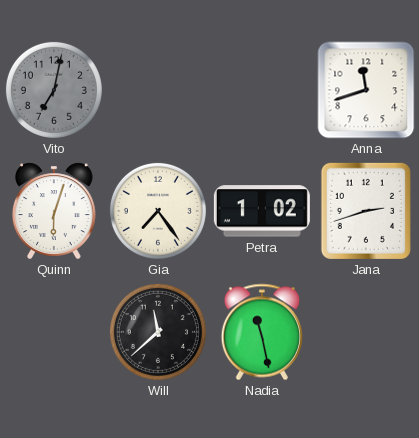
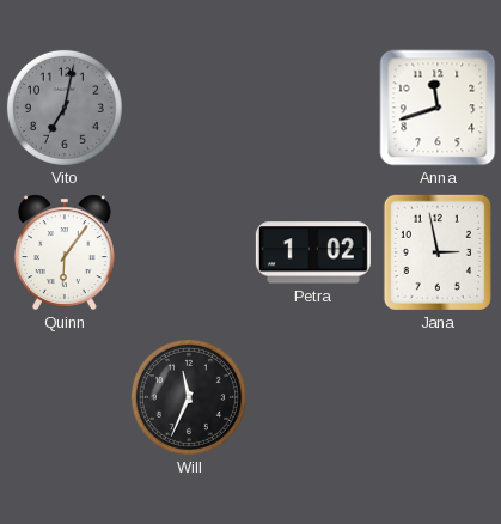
Quinn: 6:03 -> 6:06
Gia: 7:24 -> none
Jana: 2:42 -> 2:58
Will: 11:38 -> 11:34
Nadia: 11:28 -> none
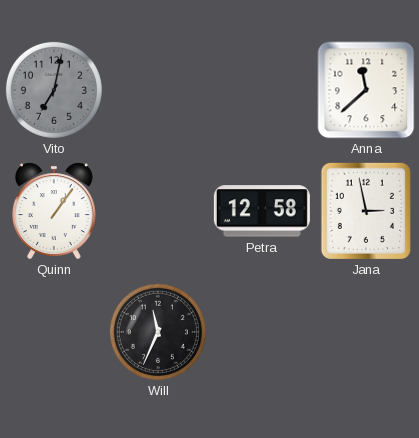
Anna: 11:42 -> 11:38
Quinn: 6:06 -> 1:06
Petra: 1:02 -> 12:58
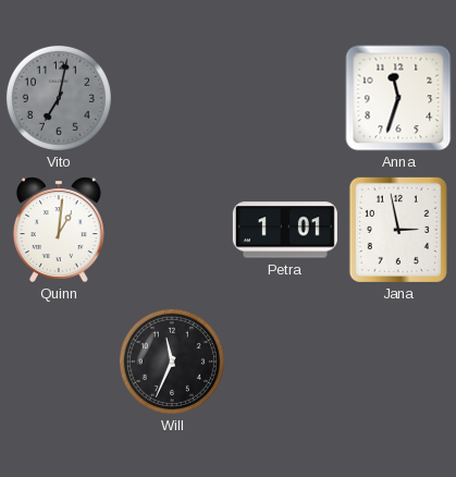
Anna: 11:38 -> 11:33
Quinn: 1:06 -> 1:01
Petra: 12:58 -> 1:01
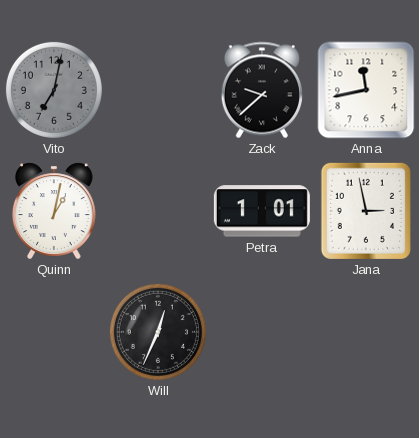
Zack: none -> 9:38
Anna: 11:33 -> 11:43
Quinn: 1:01 -> 1:02
Will: 11:34 -> 12:34
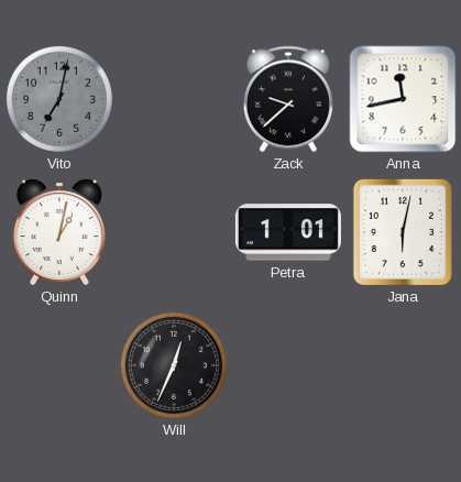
Jana: 2:58 -> 6:02
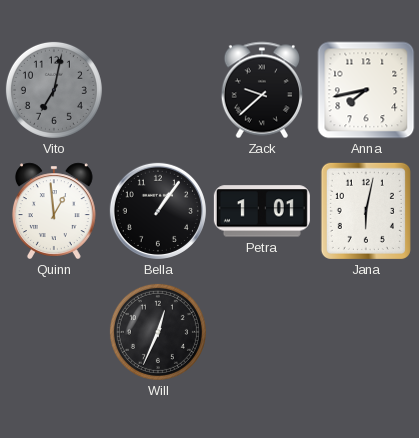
Anna: 11:43 -> 7:43
Quinn: 1:02 -> 12:59
Bella: none -> 1:06
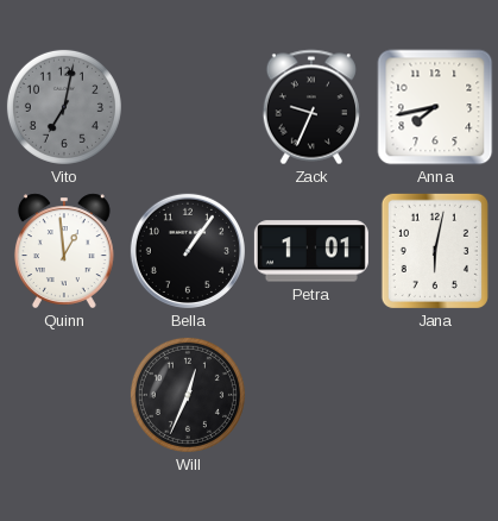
Zack: 9:38 -> 9:34
